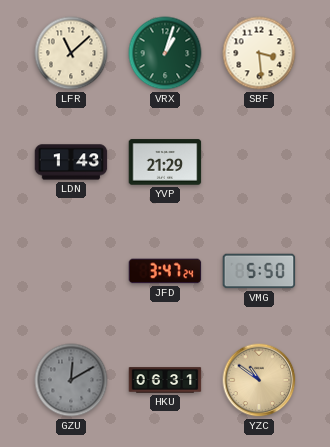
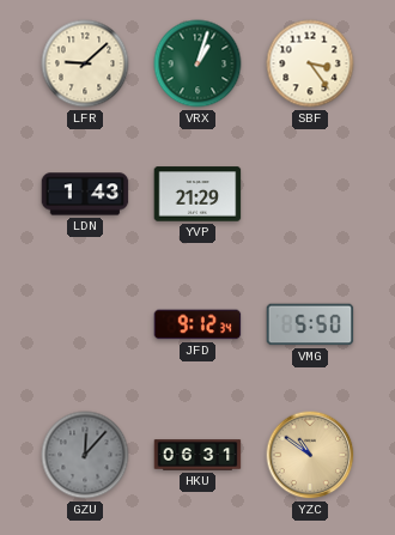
LFR: 11:08 -> 9:08
SBF: 3:29 -> 3:24
JFD: 3:47 -> 9:12
GZU: 12:10 -> 12:07
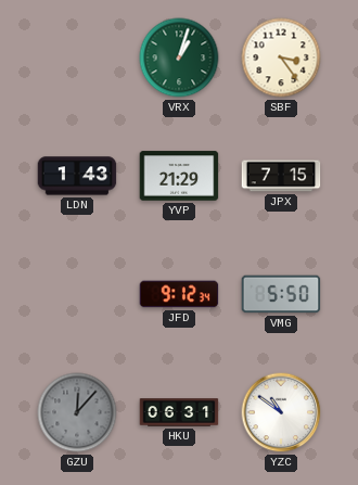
LFR: 9:08 -> none
JPX: none -> 7:15
YZC dial: champagne -> white
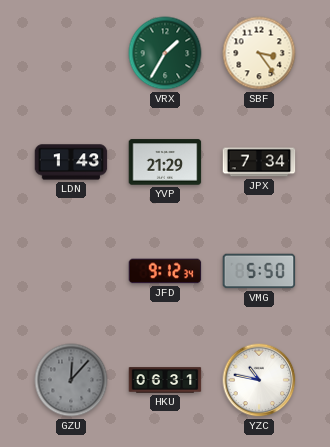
VRX: 1:03 -> 1:35
JPX: 7:15 -> 7:34
YZC: 10:51 -> 10:47
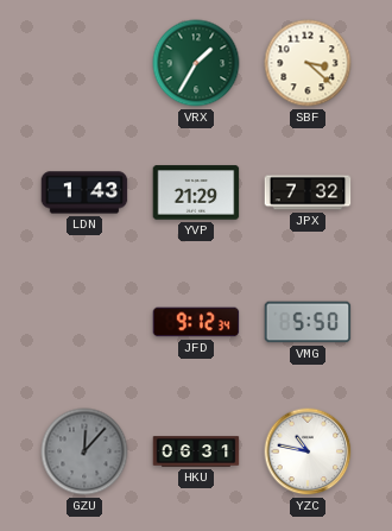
SBF: 3:24 -> 3:22
JPX: 7:34 -> 7:32
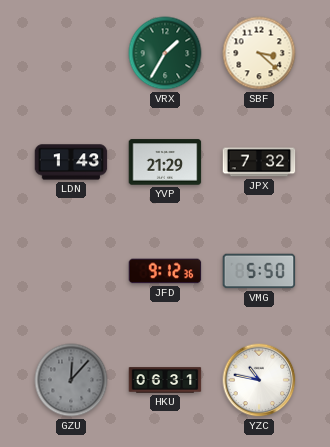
JFD: 9:12:34 -> 9:12:36
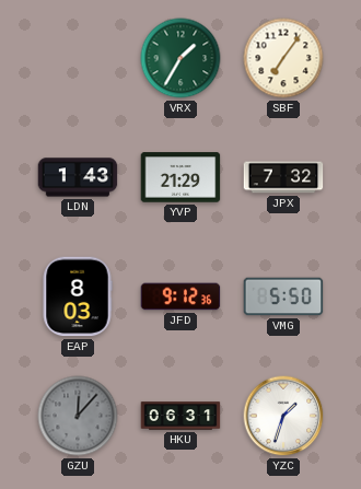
SBF: 3:22 -> 7:06
EAP: none -> 8:03
YZC: 10:47 -> 1:33
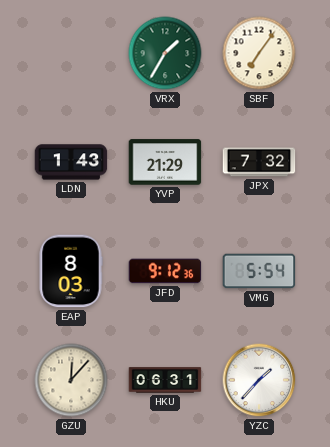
VMG: 5:50 -> 5:54
GZU dial: grey -> cream
YZC: 1:33 -> 1:37
